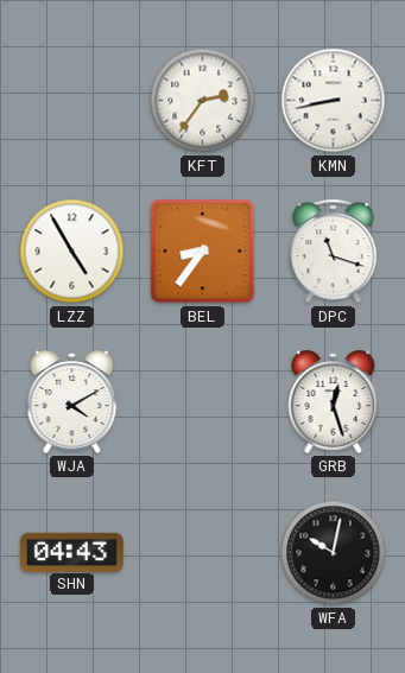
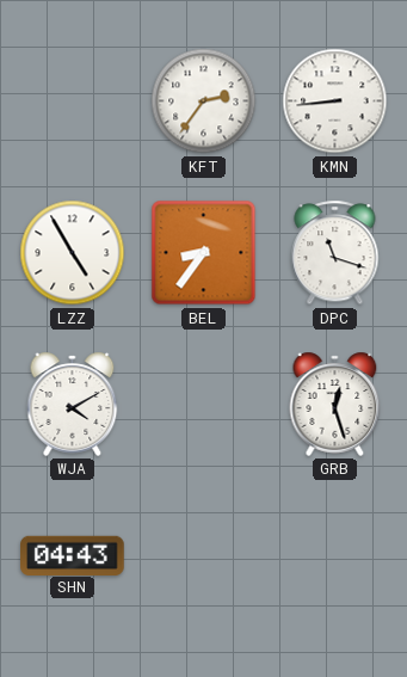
KMN: 8:43 -> 8:44
WFA: 10:02 -> none
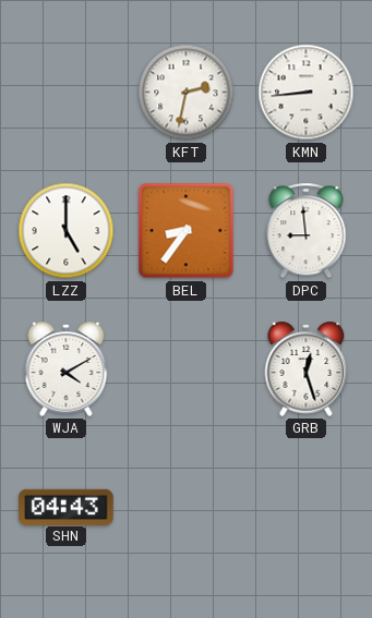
KFT: 2:36 -> 2:32
LZZ: 4:55 -> 5:00
DPC: 11:18 -> 8:59
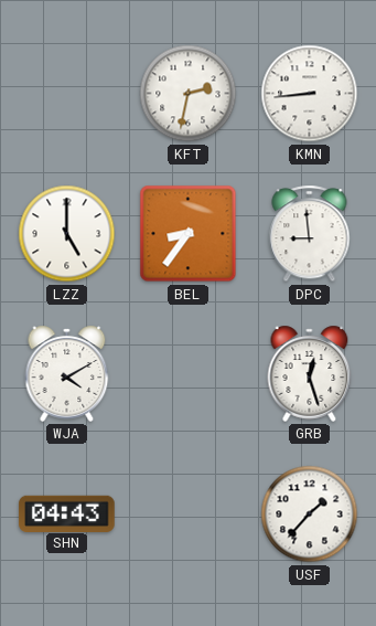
USF: none -> 1:37
